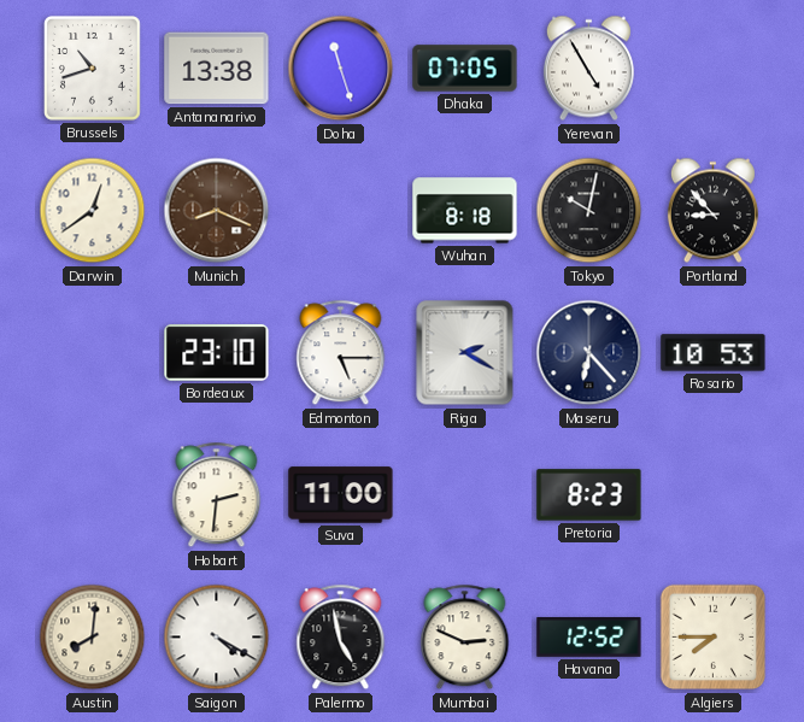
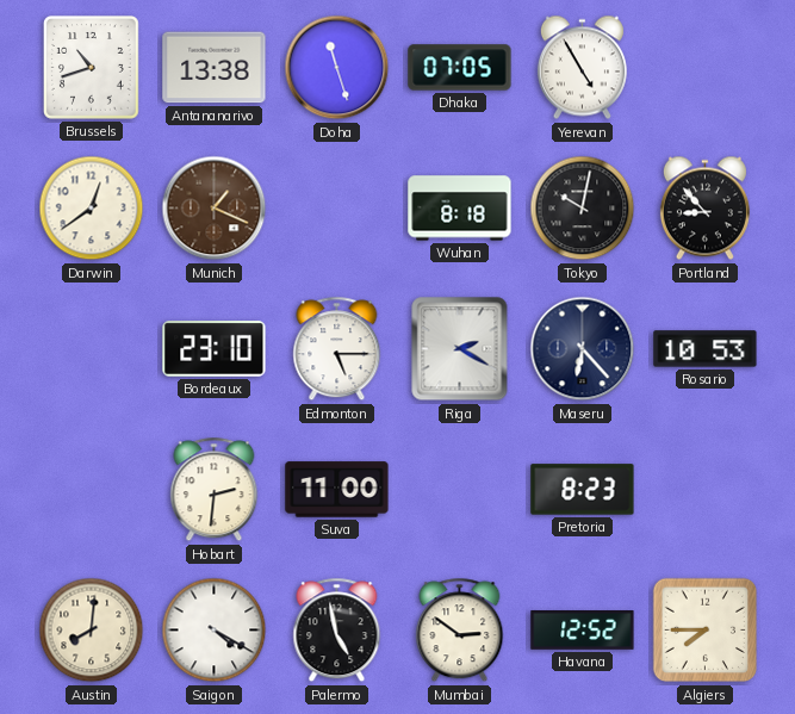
Munich: 8:19 -> 1:19
Mumbai: 2:49 -> 2:51
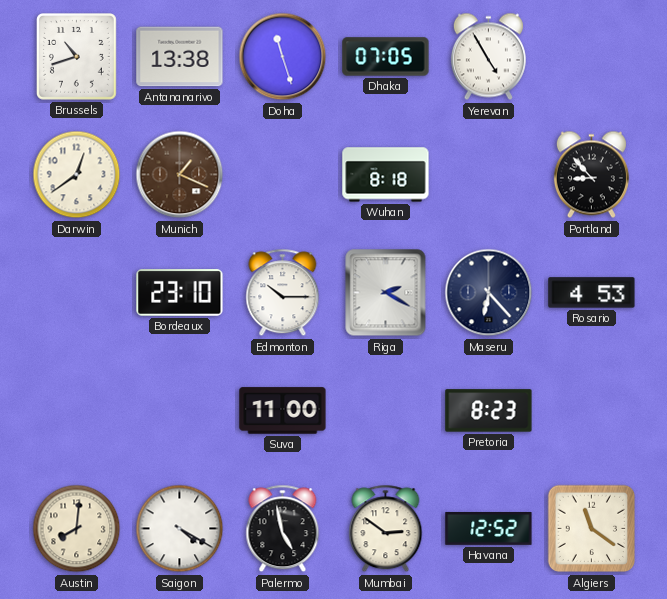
Tokyo: 10:02 -> none
Edmonton: 5:15 -> 10:15
Rosario: 10:53 -> 4:53
Hobart: 2:31 -> none
Algiers: 7:45 -> 11:21
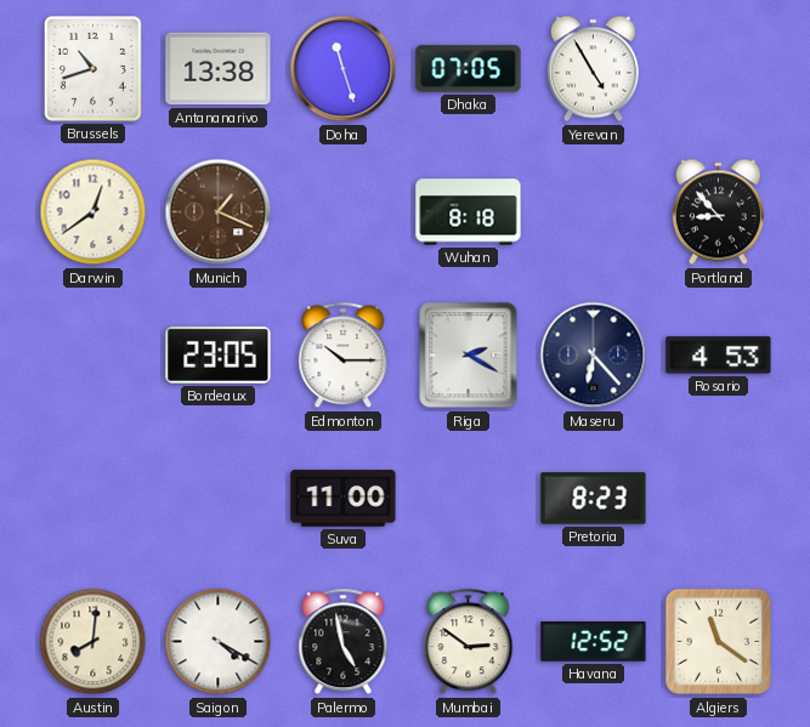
Bordeaux: 23:10 -> 23:05
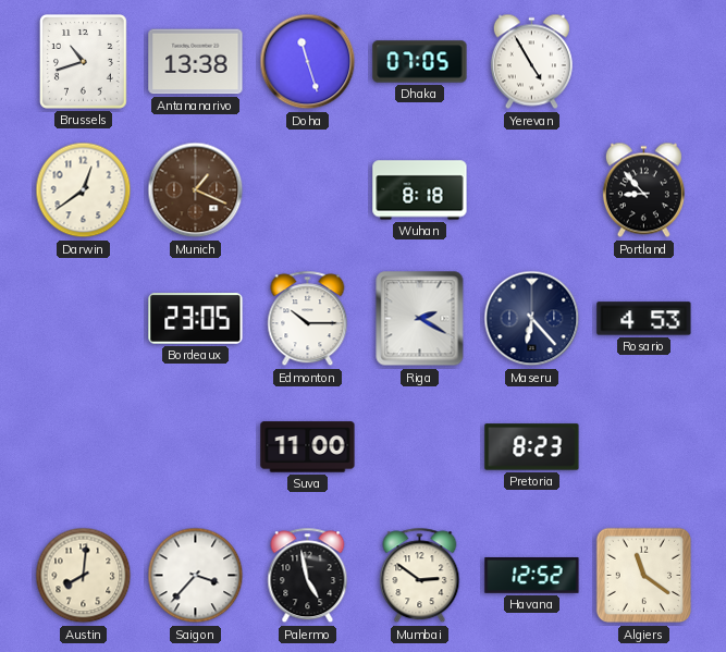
Saigon: 4:20 -> 3:37
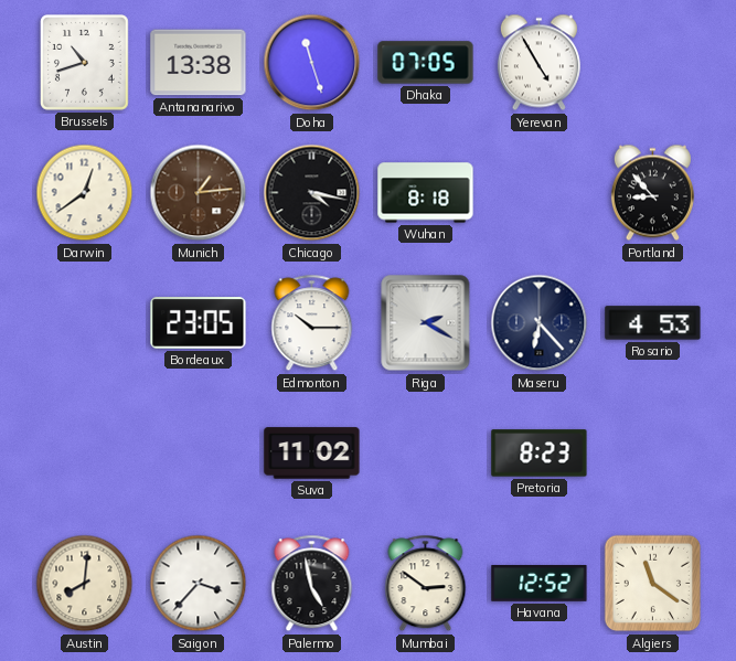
Munich: 1:19 -> 1:14
Chicago: none -> 4:17
Suva: 11:00 -> 11:02
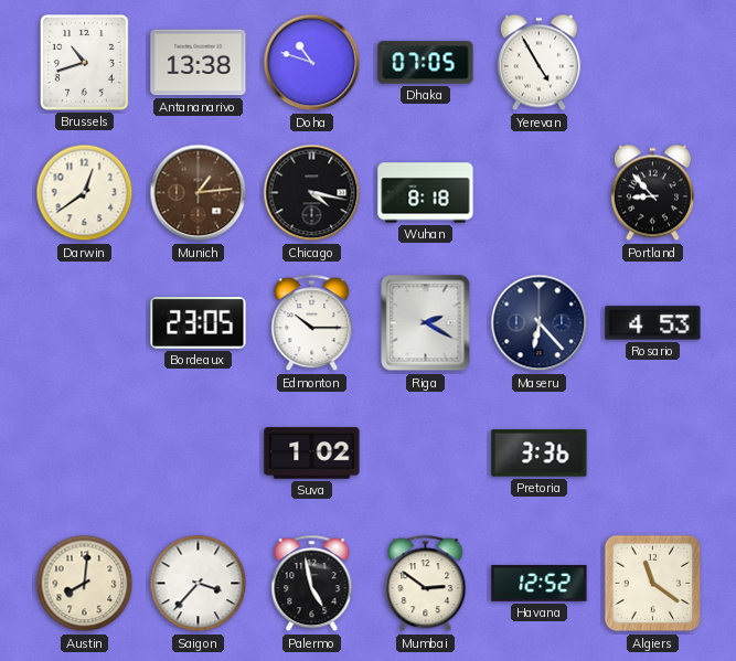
Doha: 11:27 -> 10:48
Suva: 11:02 -> 1:02
Pretoria: 8:23 -> 3:36
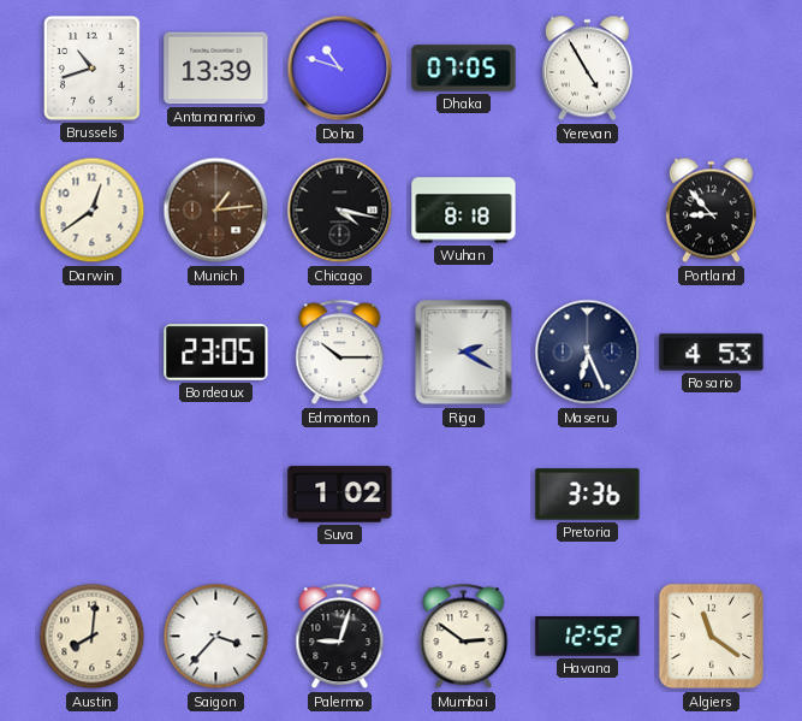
Antananarivo: 13:38 -> 13:39
Maseru: 6:23 -> 6:26
Palermo: 4:58 -> 9:03
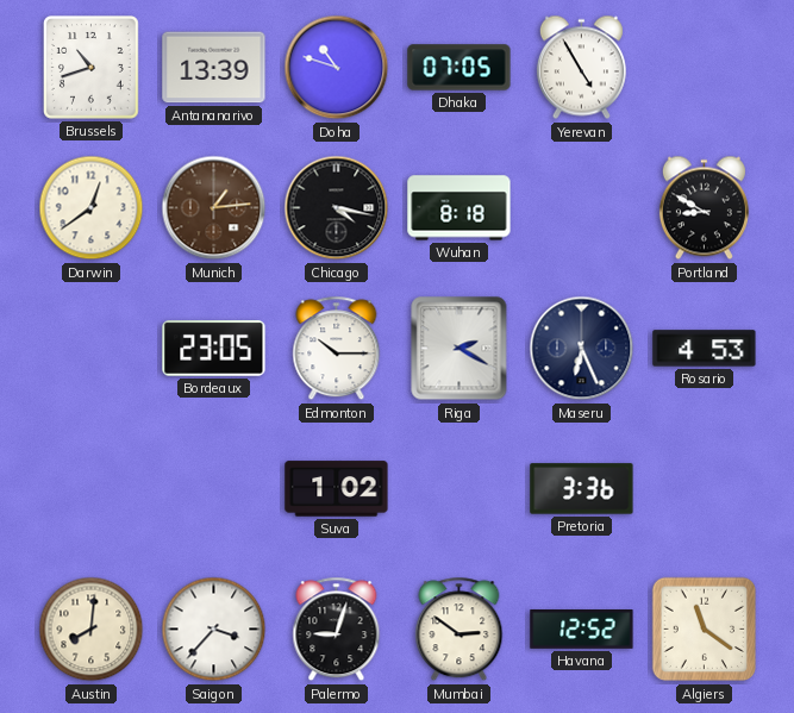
Portland: 8:53 -> 8:50
